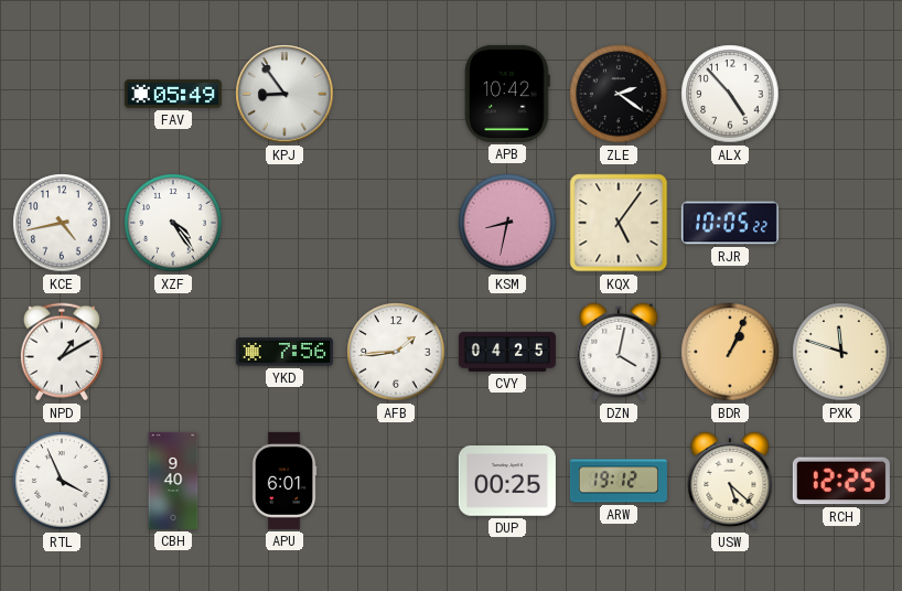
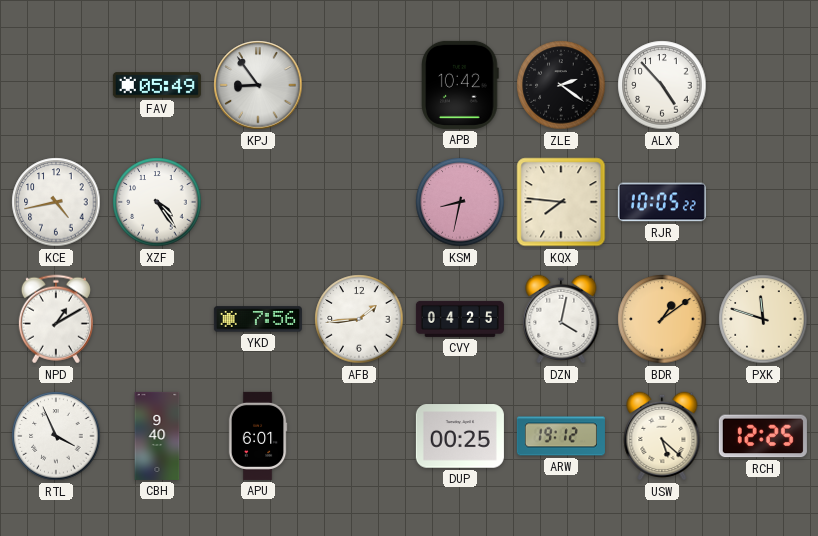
KQX: 5:06 -> 7:46
BDR: 1:04 -> 1:09
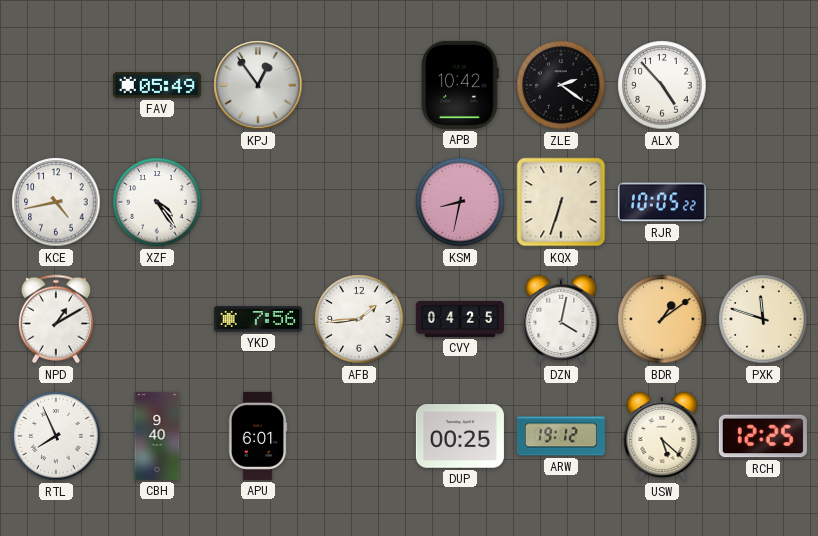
KPJ: 8:54 -> 12:54
KQX: 7:46 -> 6:33
RTL: 3:56 -> 7:56
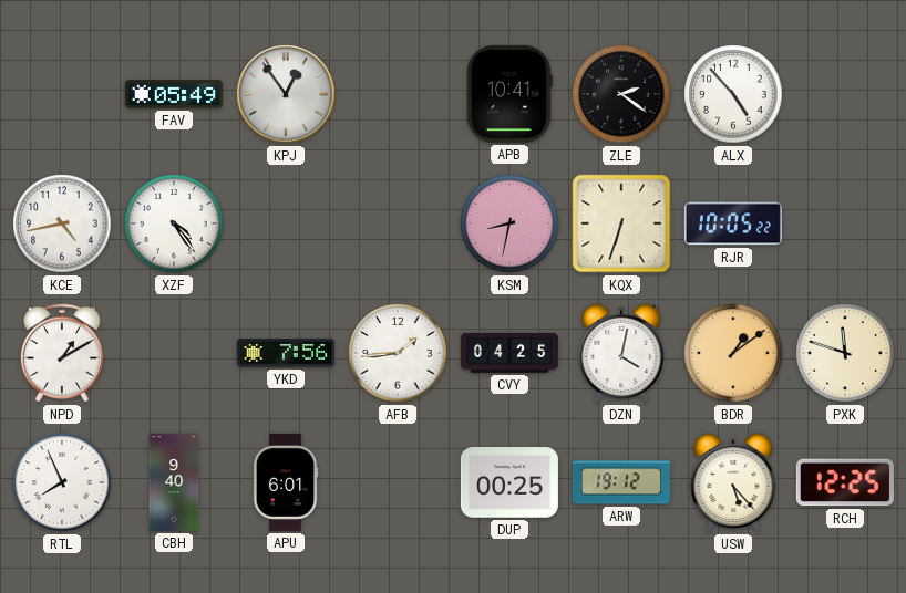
APB: 10:42 -> 10:41
USW: 5:22 -> 5:23
